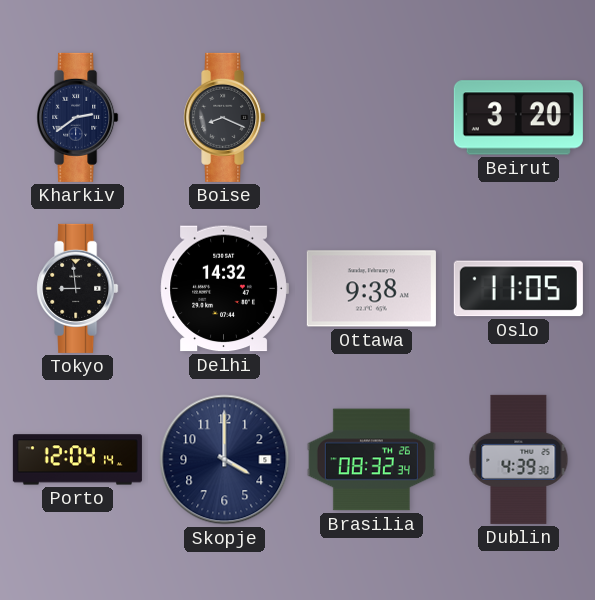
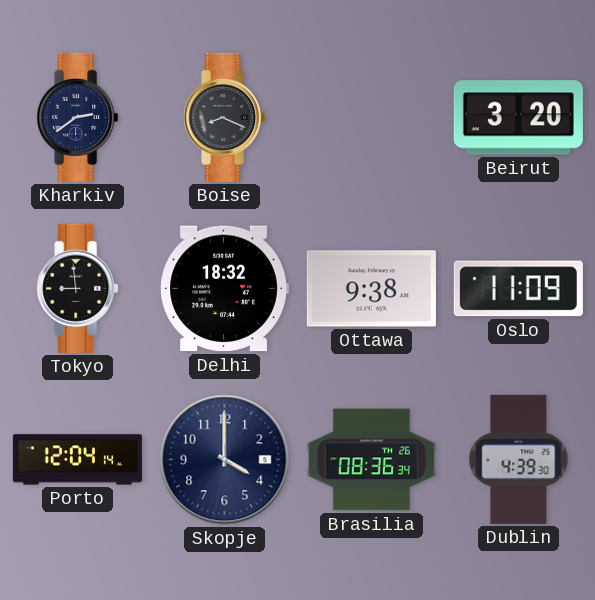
Delhi: 14:32 -> 18:32
Oslo: 11:05 -> 11:09
Brasilia: 08:32 -> 08:36
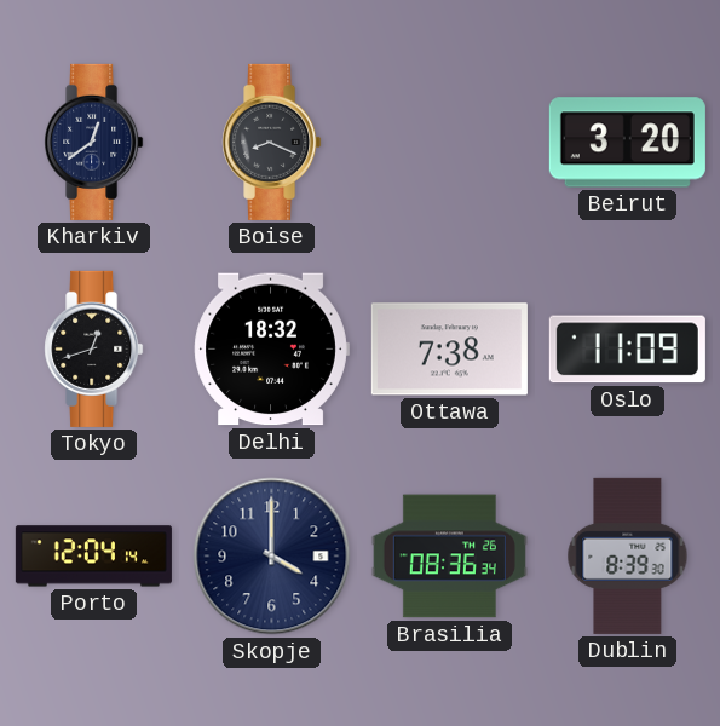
Kharkiv: 2:39 -> 12:39
Tokyo: 8:59 -> 12:42
Ottawa: 9:38 -> 7:38
Dublin: 4:39 -> 8:39
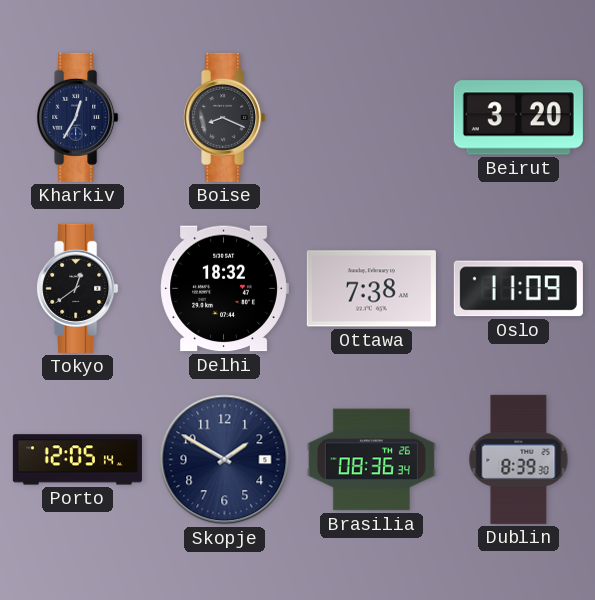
Kharkiv: 12:39 -> 12:35
Tokyo: 12:42 -> 12:39
Porto: 12:04 -> 12:05
Skopje: 4:00 -> 1:50
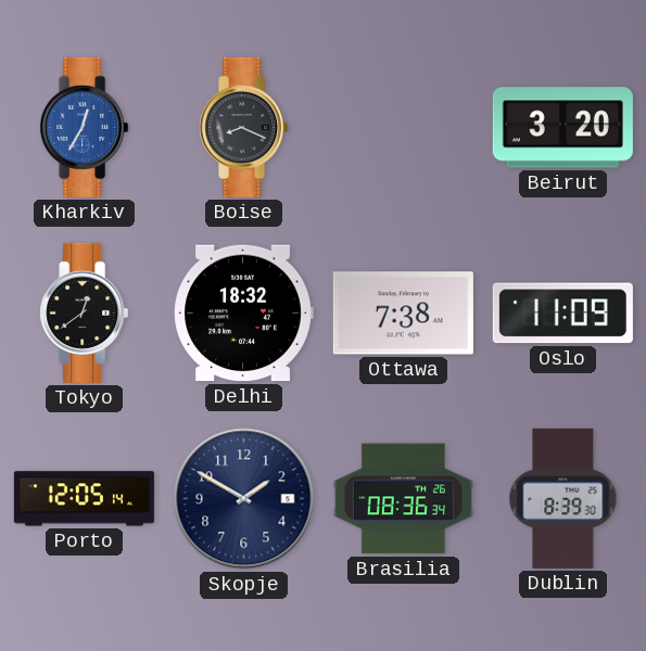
Kharkiv dial: navy -> blue
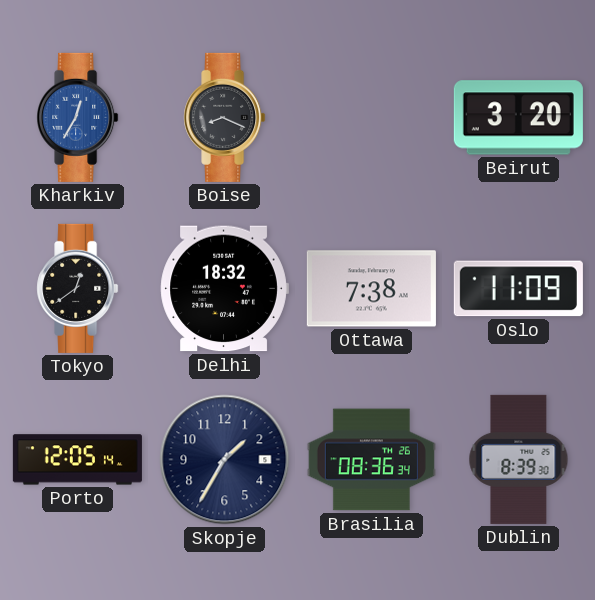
Skopje: 1:50 -> 1:35
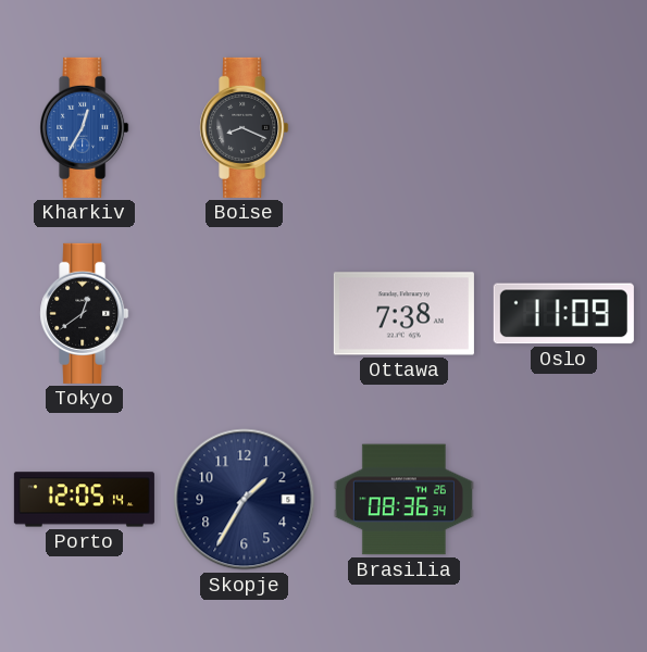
Beirut: 3:20 -> none
Delhi: 18:32 -> none
Dublin: 8:39 -> none
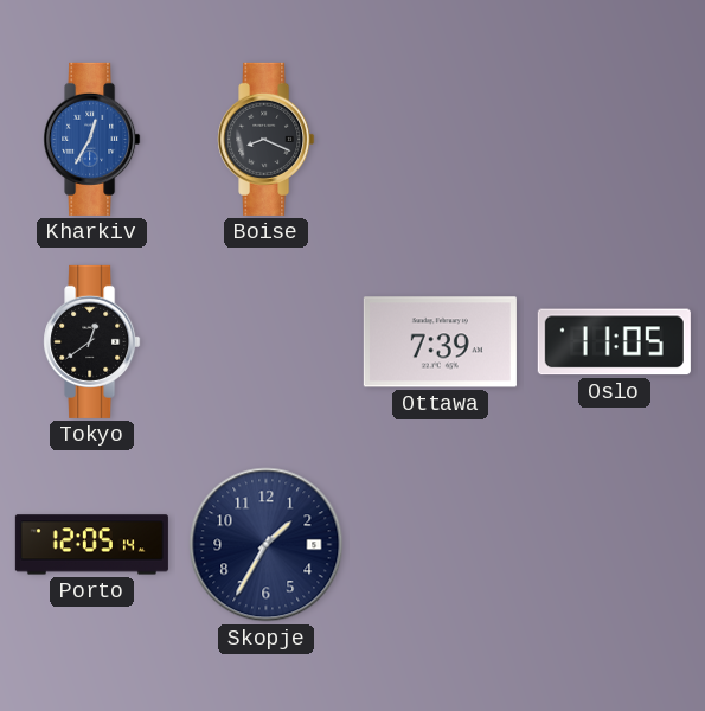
Ottawa: 7:38 -> 7:39
Oslo: 11:09 -> 11:05
Brasilia: 08:36 -> none
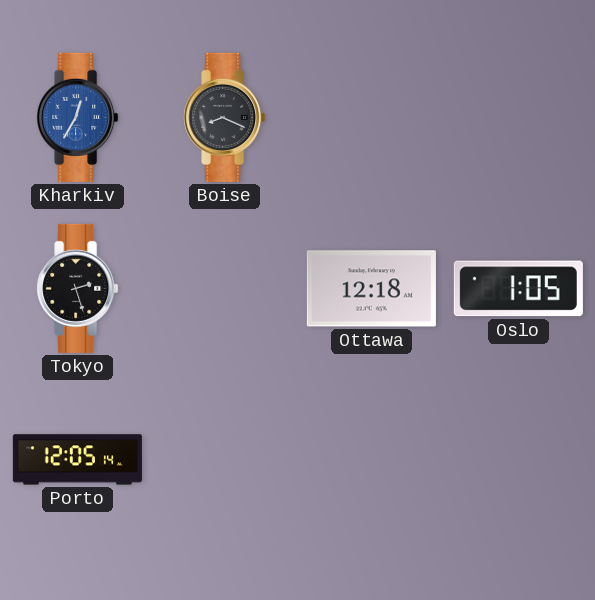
Tokyo: 12:39 -> 2:27
Ottawa: 7:39 -> 12:18
Oslo: 11:05 -> 1:05
Skopje: 1:35 -> none
